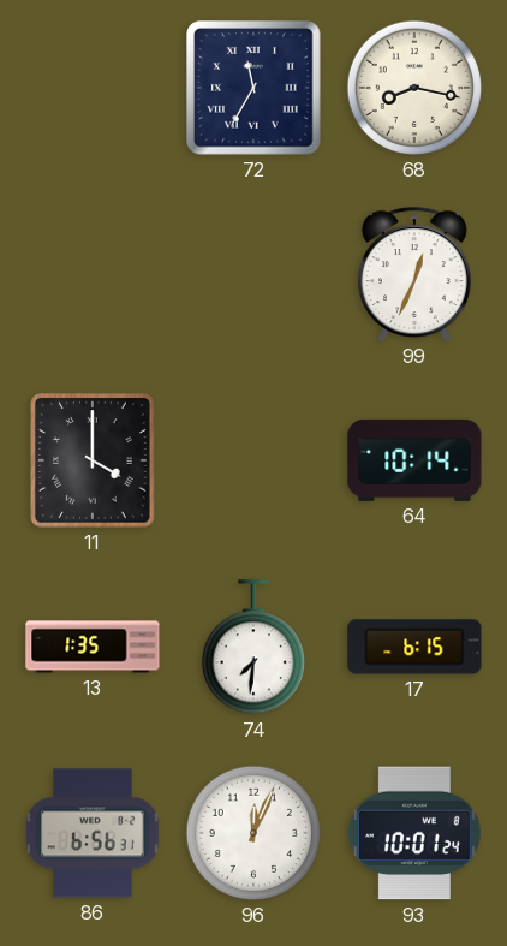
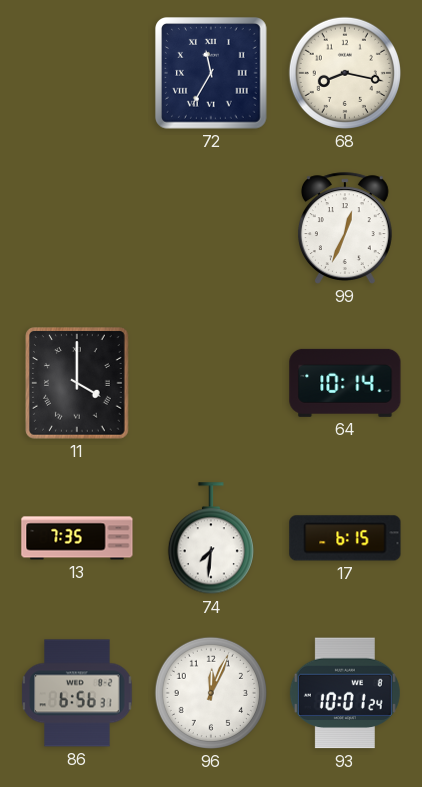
13: 1:35 -> 7:35
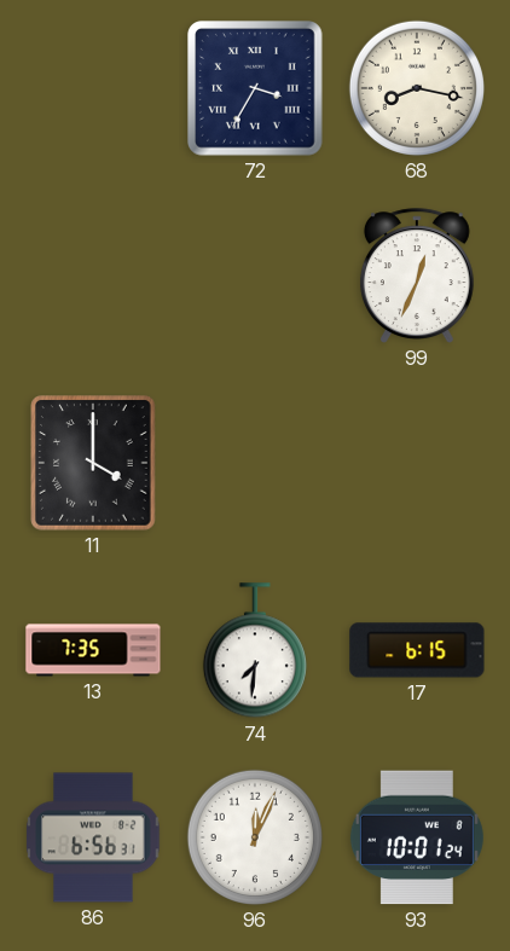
72: 11:35 -> 3:35
64: 10:14 -> none
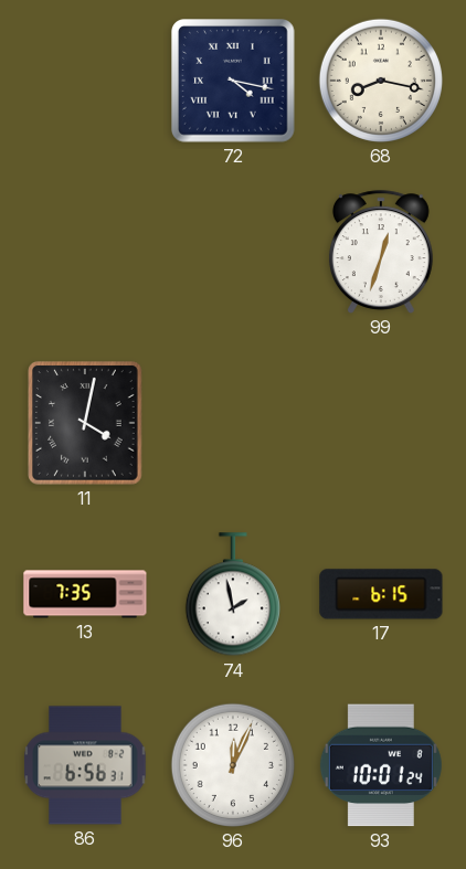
72: 3:35 -> 4:17
99: 12:34 -> 12:33
11: 4:00 -> 4:02
74: 7:31 -> 1:58
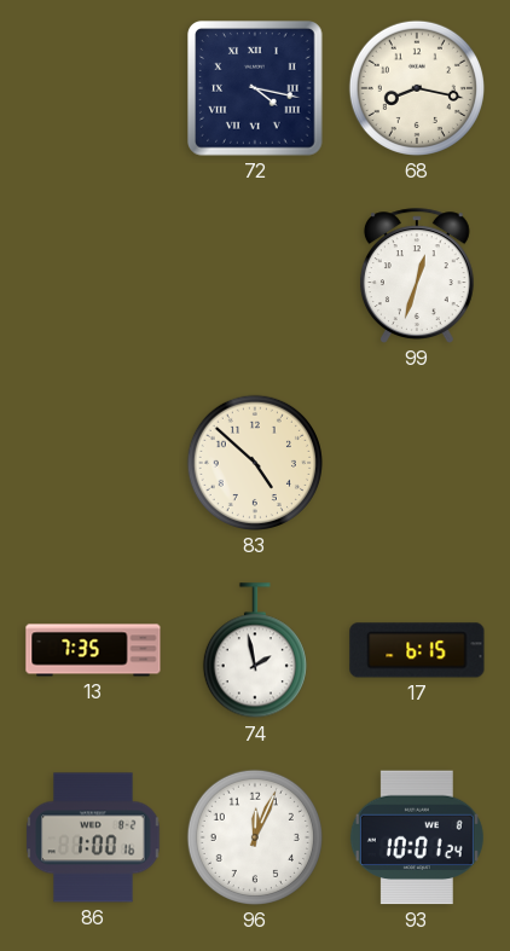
11: 4:02 -> none
83: none -> 4:52
86: 6:56 -> 1:00
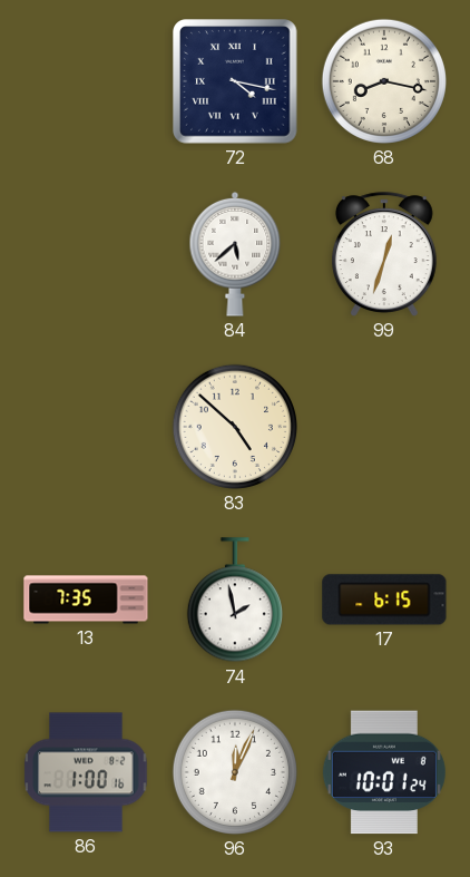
84: none -> 5:38
